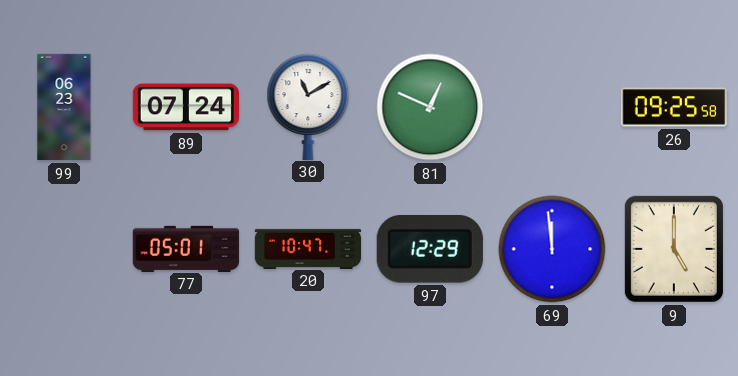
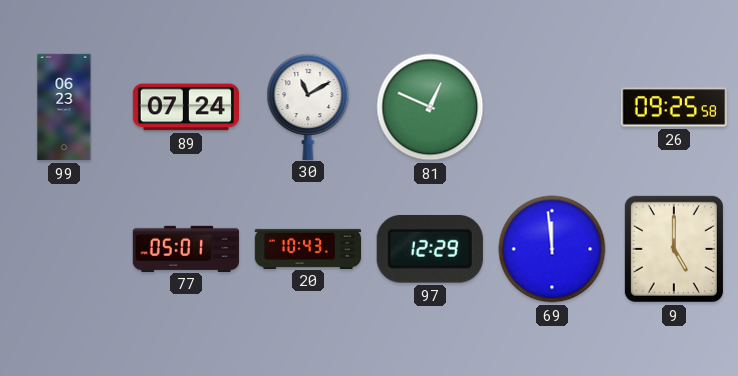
20: 10:47 -> 10:43
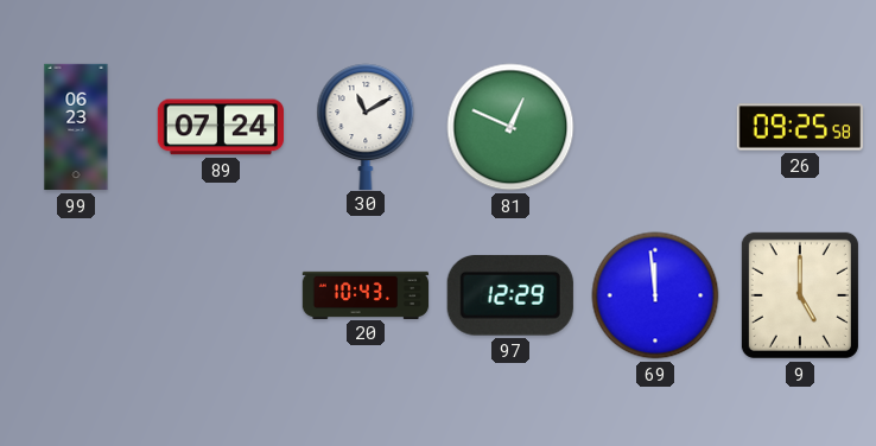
77: 05:01 -> none
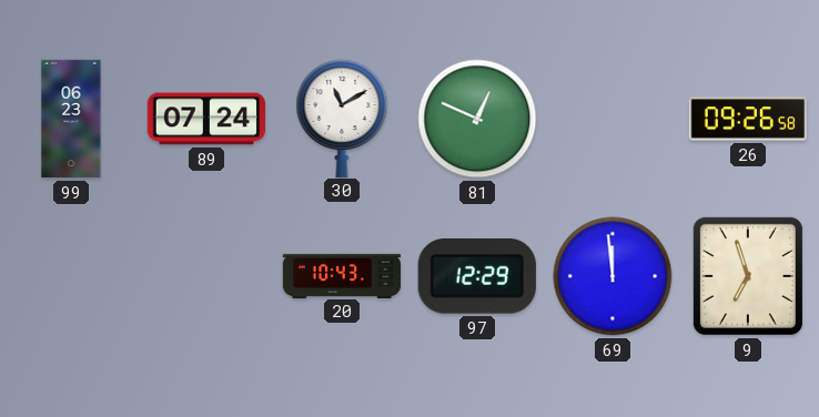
26: 09:25 -> 09:26
9: 5:00 -> 6:57
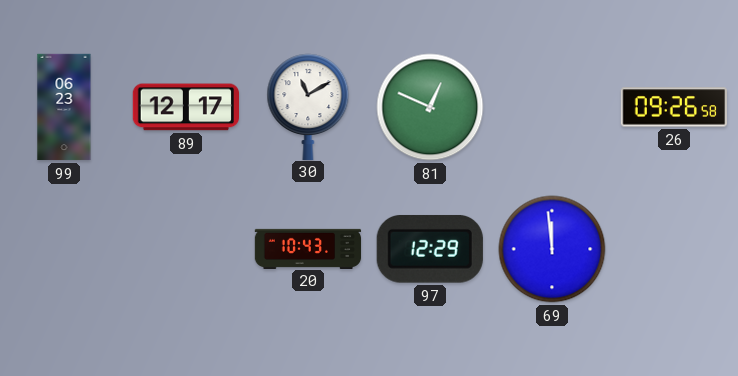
89: 07:24 -> 12:17
9: 6:57 -> none
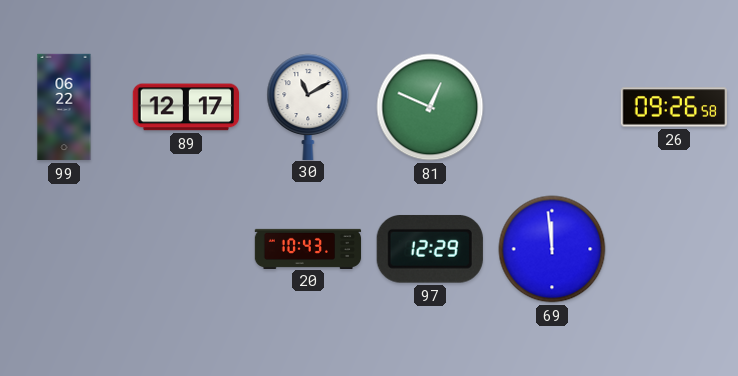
99: 06:23 -> 06:22
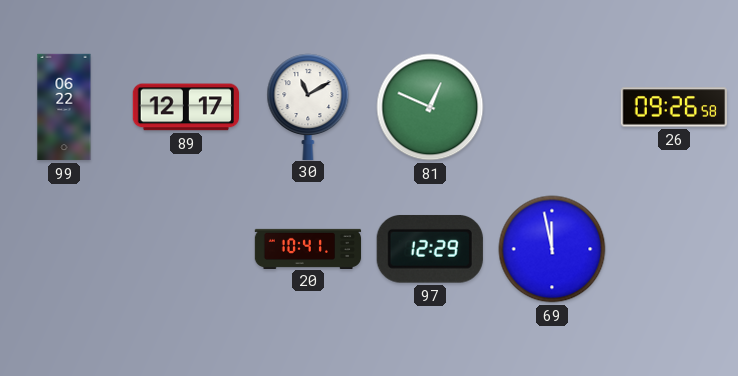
20: 10:43 -> 10:41
69: 11:59 -> 11:58
